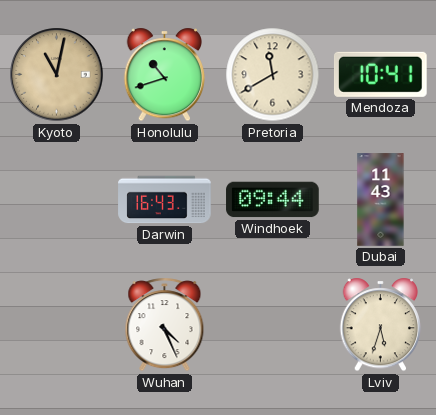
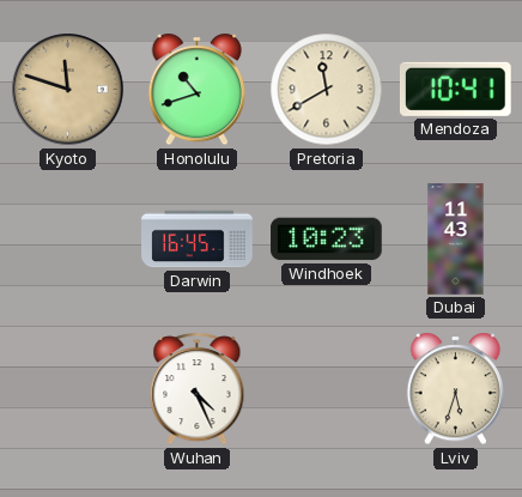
Kyoto: 11:02 -> 11:48
Darwin: 16:43 -> 16:45
Windhoek: 09:44 -> 10:23
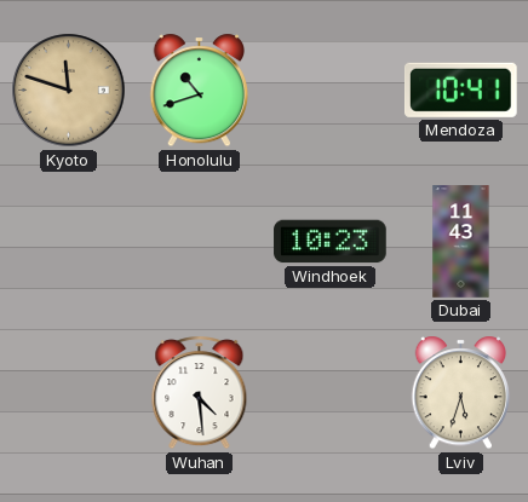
Pretoria: 11:40 -> none
Darwin: 16:45 -> none
Wuhan: 4:26 -> 4:29
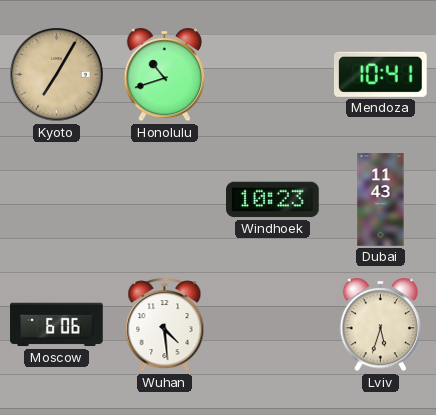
Kyoto: 11:48 -> 7:05
Moscow: none -> 6:06
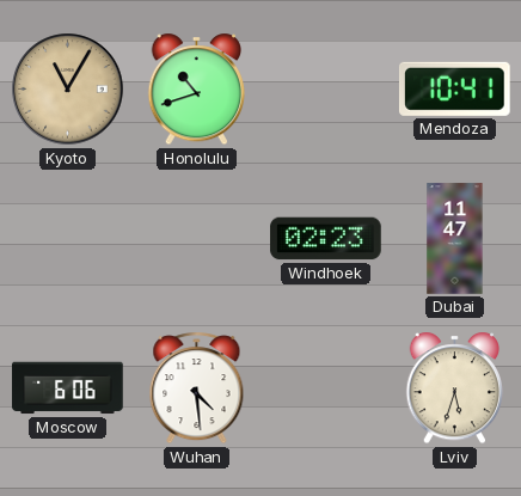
Kyoto: 7:05 -> 11:05
Windhoek: 10:23 -> 02:23
Dubai: 11:43 -> 11:47
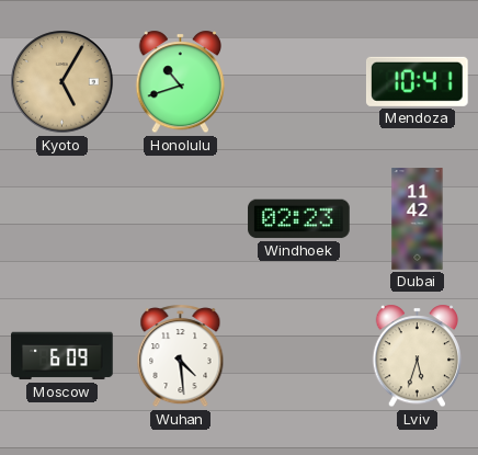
Kyoto: 11:05 -> 5:05
Dubai: 11:47 -> 11:42
Moscow: 6:06 -> 6:09
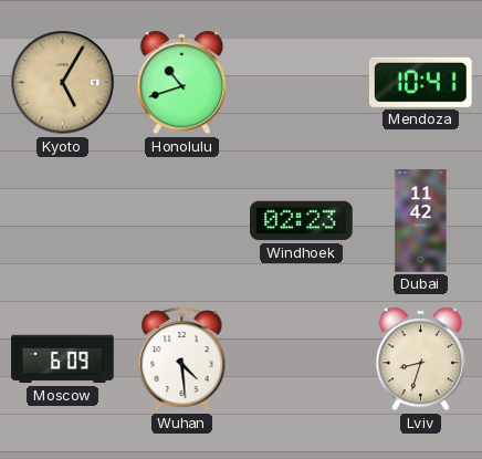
Lviv: 5:33 -> 8:33
